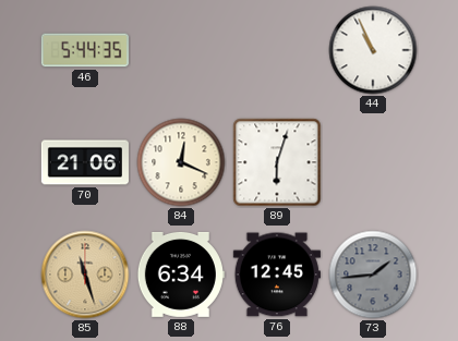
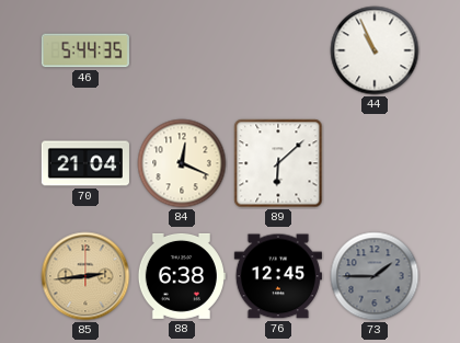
70: 21:06 -> 21:04
89: 6:03 -> 6:08
85: 11:27 -> 2:44
88: 6:34 -> 6:38
73: 1:44 -> 1:45
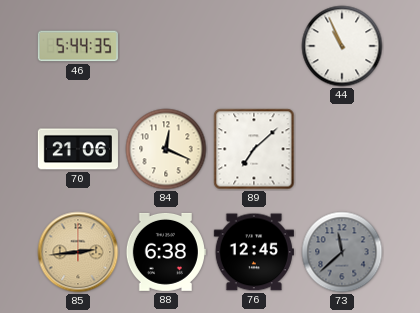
70: 21:04 -> 21:06
89: 6:08 -> 7:08
73: 1:45 -> 11:38
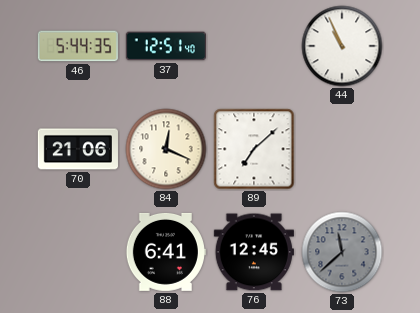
37: none -> 12:51
85: 2:44 -> none
88: 6:38 -> 6:41
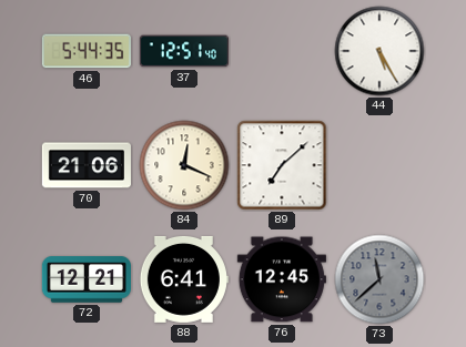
44: 10:56 -> 5:25
72: none -> 12:21
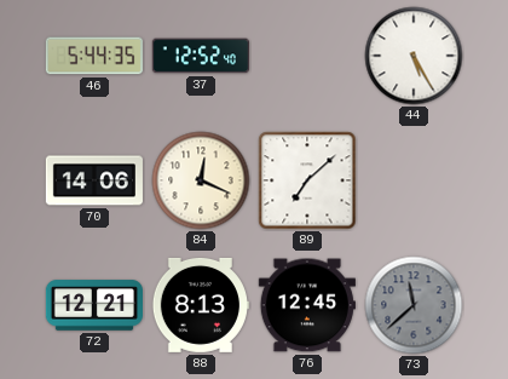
37: 12:51 -> 12:52
70: 21:06 -> 14:06
88: 6:41 -> 8:13
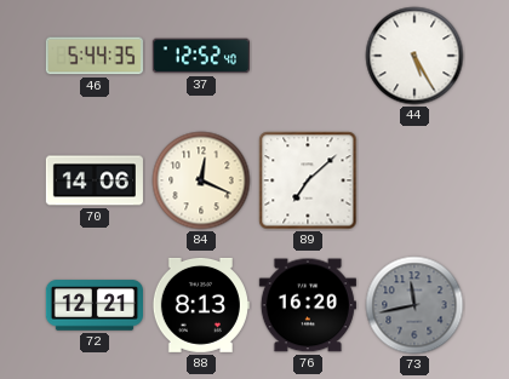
76: 12:45 -> 16:20
73: 11:38 -> 11:43
